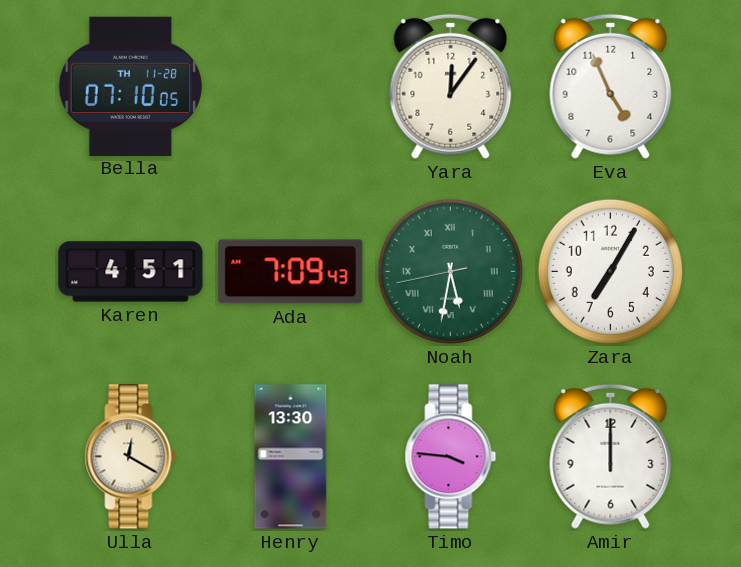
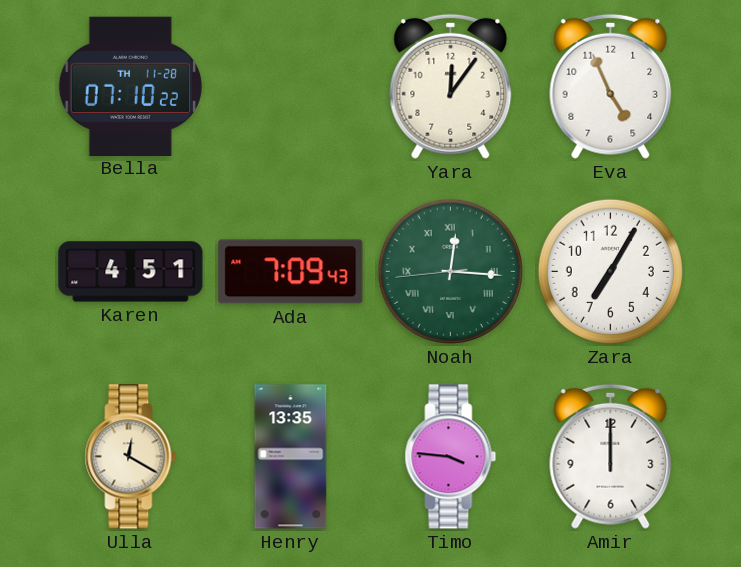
Bella: 07:10:05 -> 07:10:22
Noah: 5:31 -> 12:15
Henry: 13:30 -> 13:35
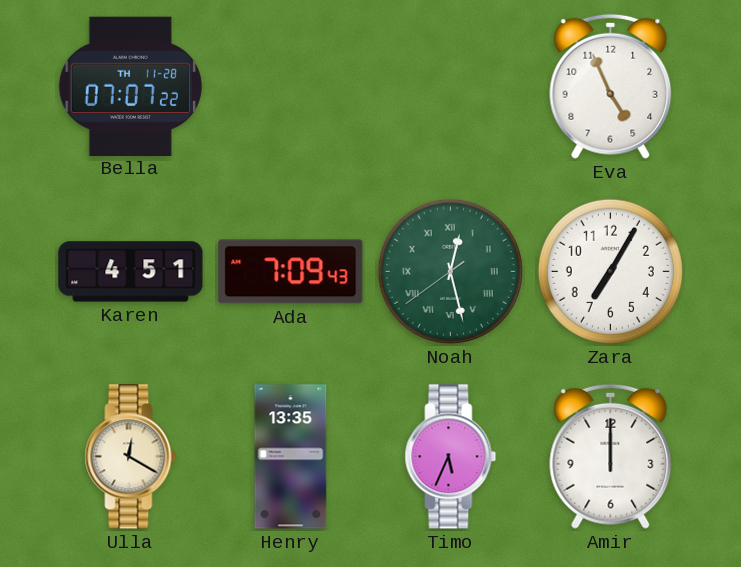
Bella: 07:10 -> 07:07
Yara: 12:06 -> none
Noah: 12:15 -> 12:27
Timo: 3:46 -> 5:34
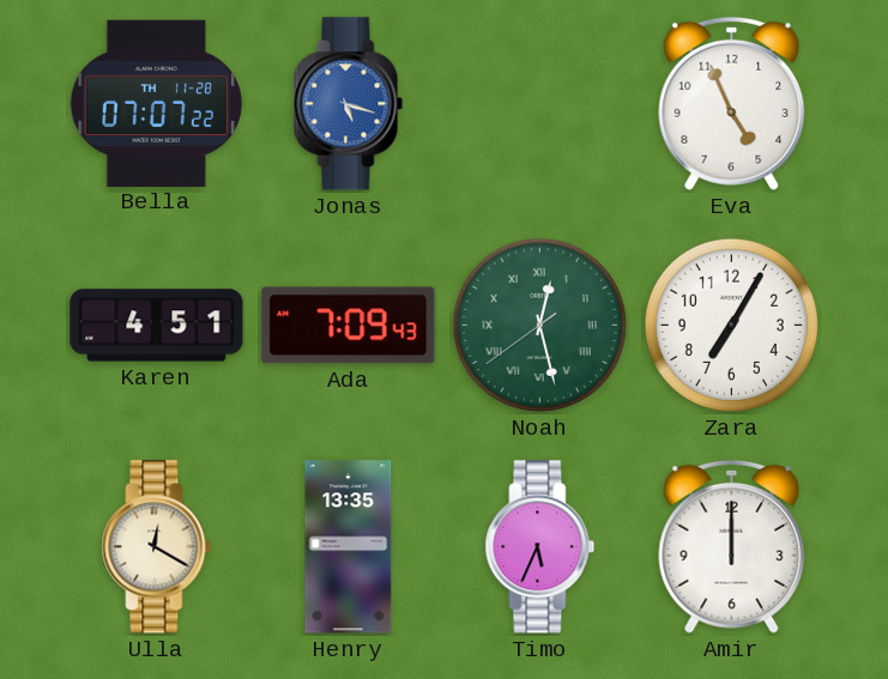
Jonas: none -> 5:18
